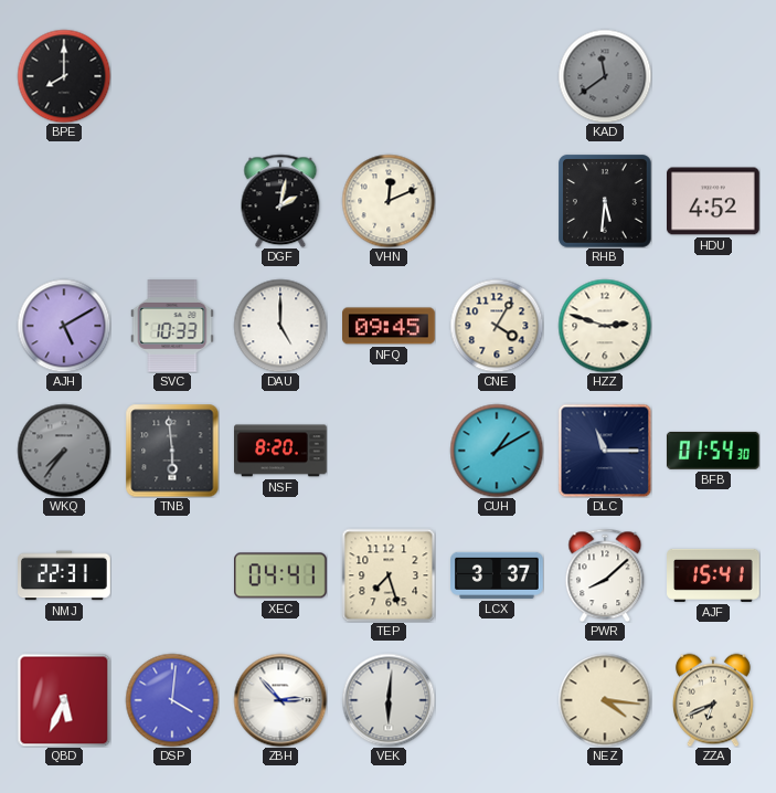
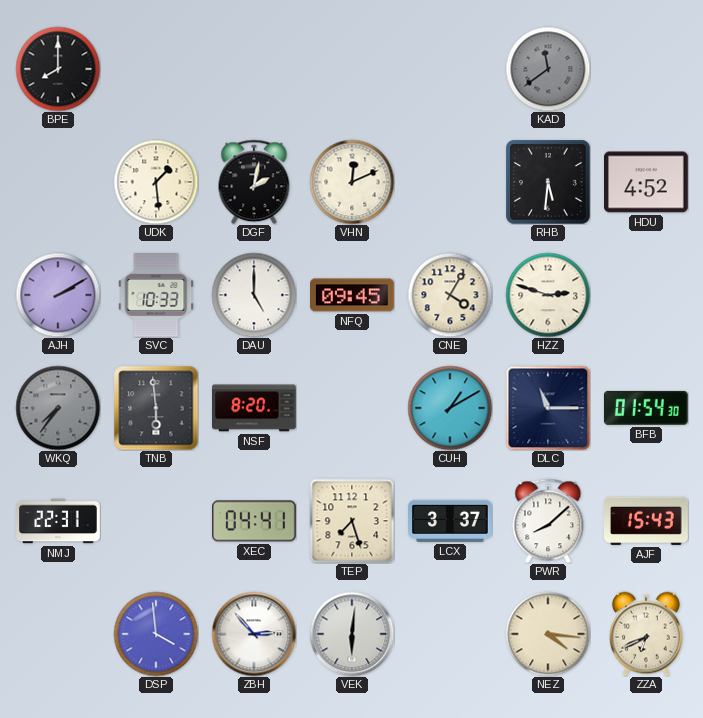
UDK: none -> 1:29
AJH: 5:10 -> 2:10
AJF: 15:41 -> 15:43
QBD: 5:34 -> none
DSP: 4:01 -> 3:59
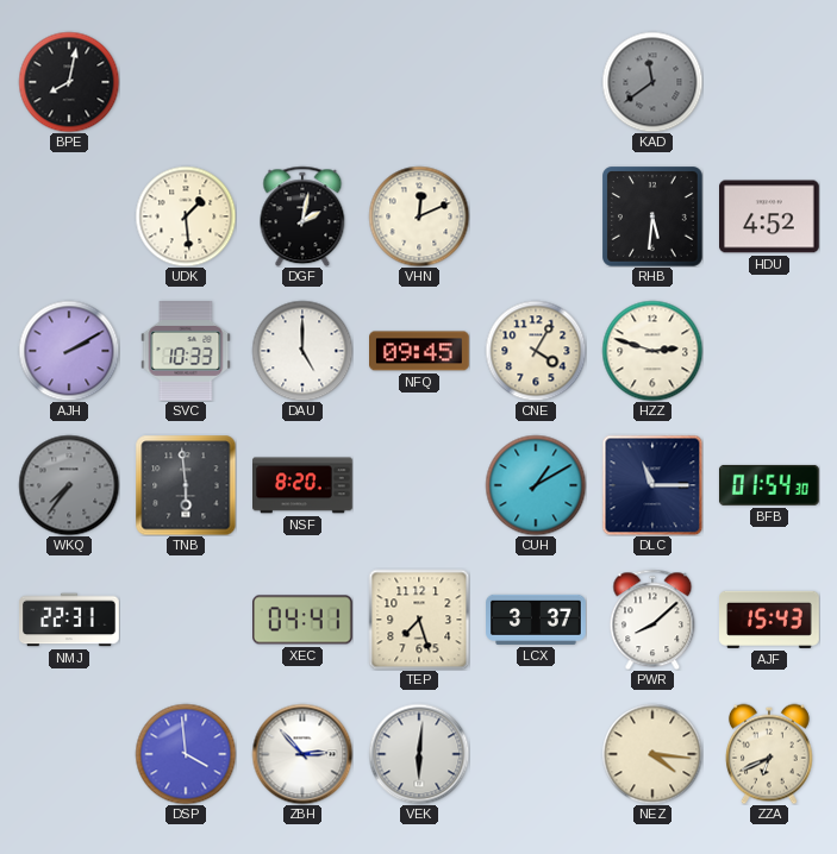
BPE: 8:00 -> 8:02
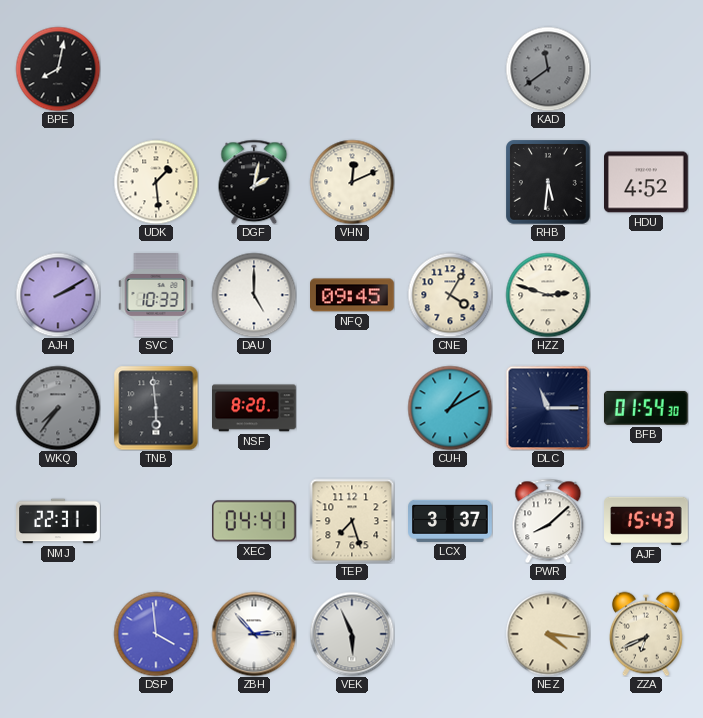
VEK: 6:01 -> 5:56
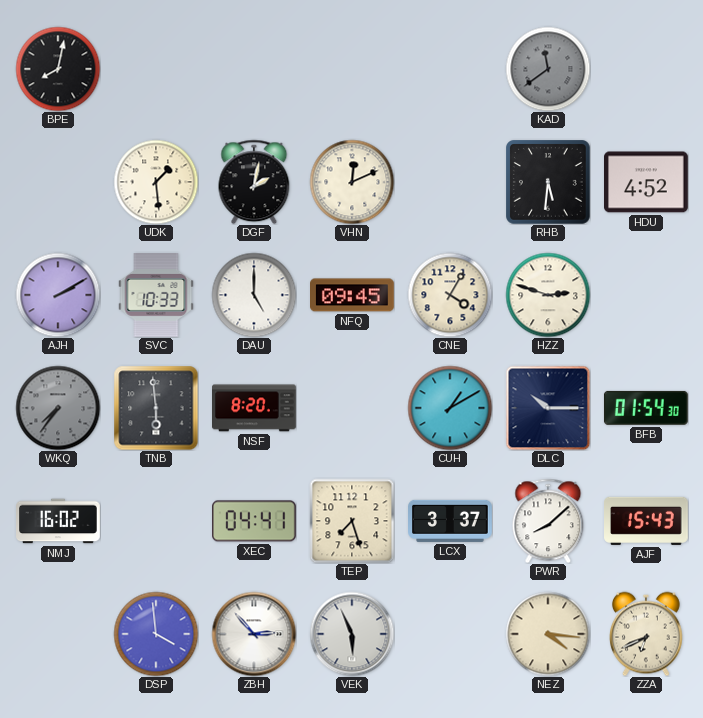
DLC: 11:15 -> 10:15
NMJ: 22:31 -> 16:02
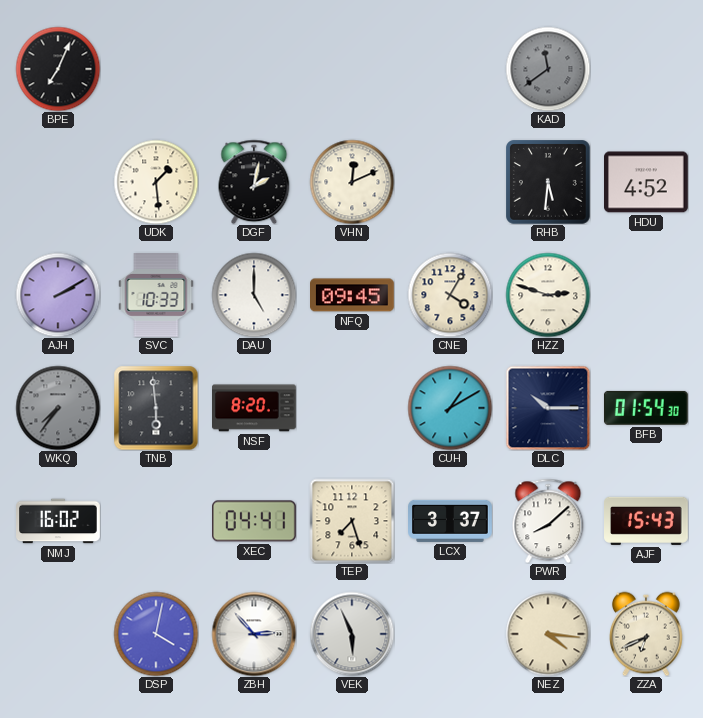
BPE: 8:02 -> 7:04
DSP: 3:59 -> 4:02
